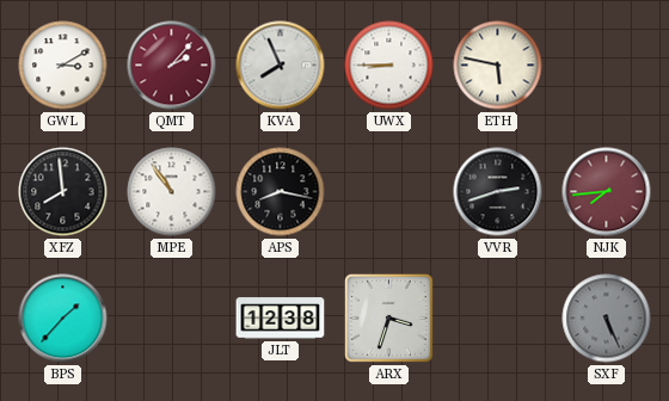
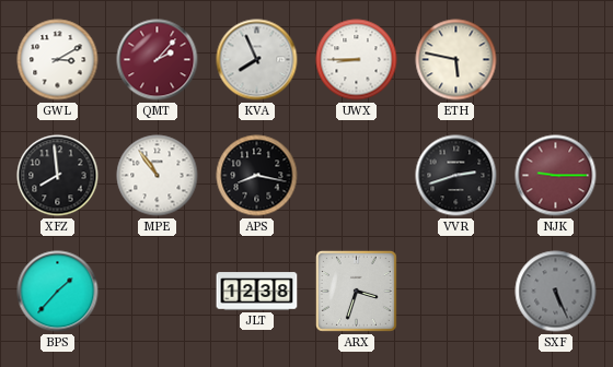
NJK: 7:44 -> 9:15
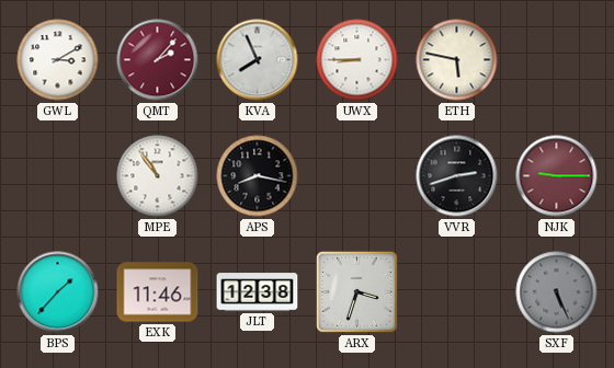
XFZ: 7:59 -> none
EXK: none -> 11:46
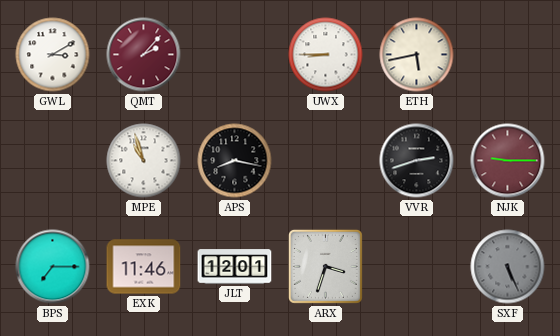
KVA: 7:56 -> none
ETH: 5:47 -> 5:43
MPE: 10:54 -> 10:57
BPS: 1:37 -> 7:15
JLT: 12:38 -> 12:01
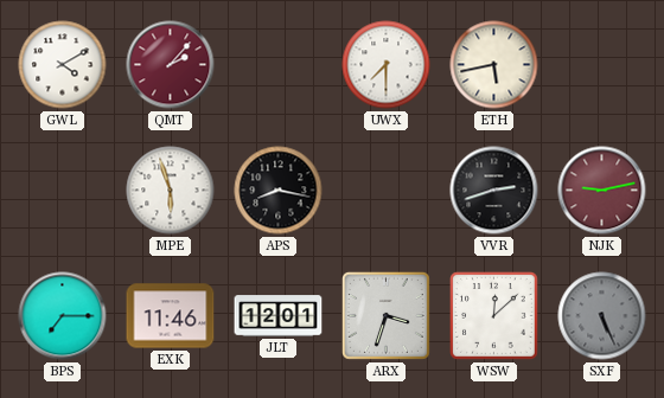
GWL: 3:10 -> 4:10
UWX: 8:45 -> 7:30
MPE: 10:57 -> 5:57
NJK: 9:15 -> 9:13
WSW: none -> 12:08
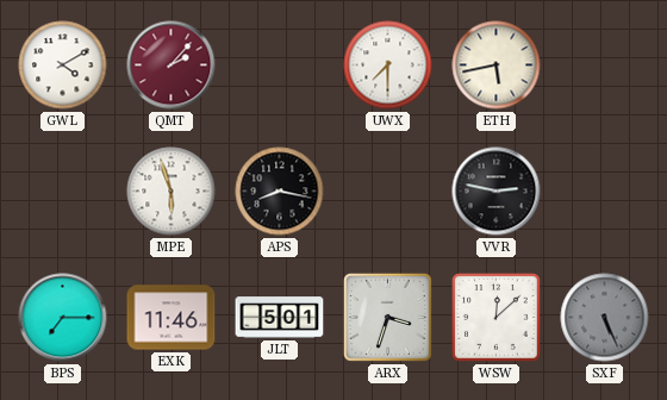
VVR: 2:42 -> 2:47
NJK: 9:13 -> none
JLT: 12:01 -> 5:01
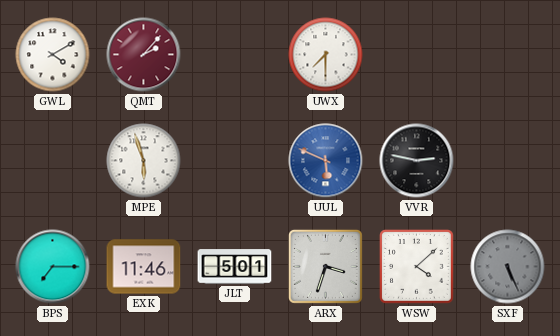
ETH: 5:43 -> none
APS: 8:17 -> none
UUL: none -> 5:49
WSW: 12:08 -> 4:08
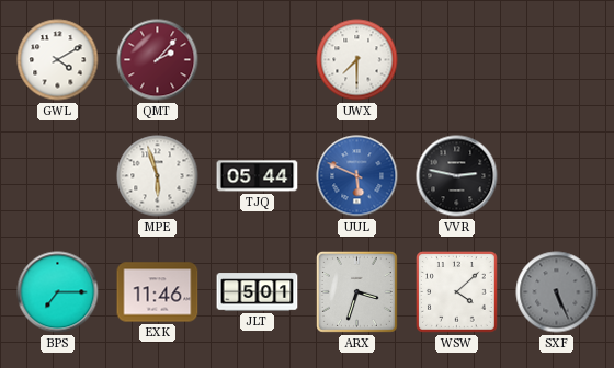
TJQ: none -> 05:44
